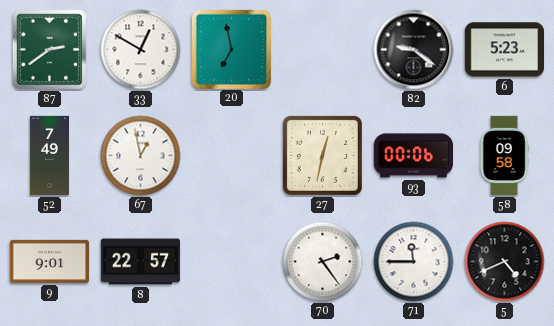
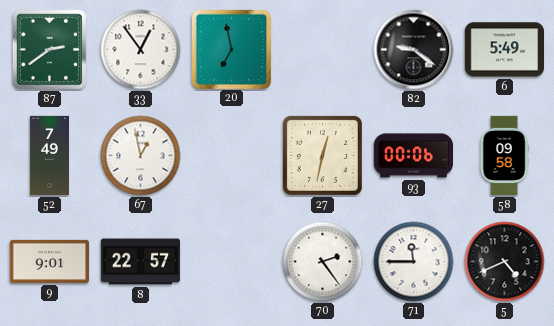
33: 12:50 -> 12:54
6: 5:23 -> 5:49
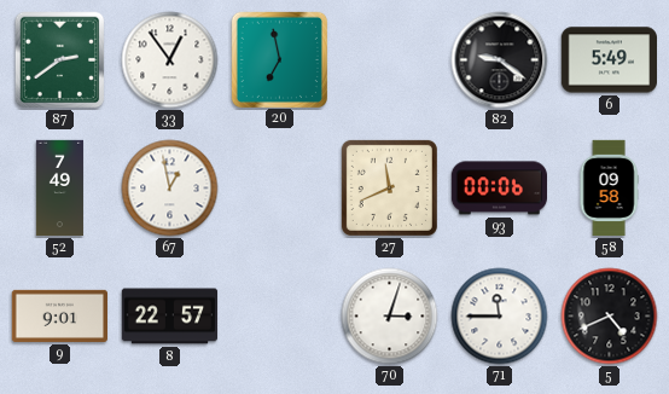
27: 12:32 -> 11:41
70: 2:24 -> 3:03
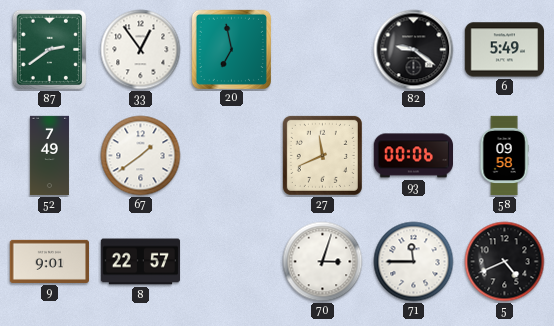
67: 12:58 -> 1:39
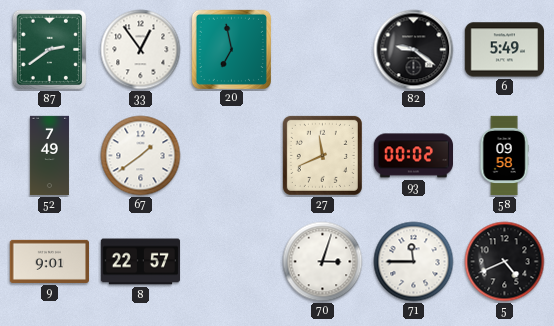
93: 00:06 -> 00:02
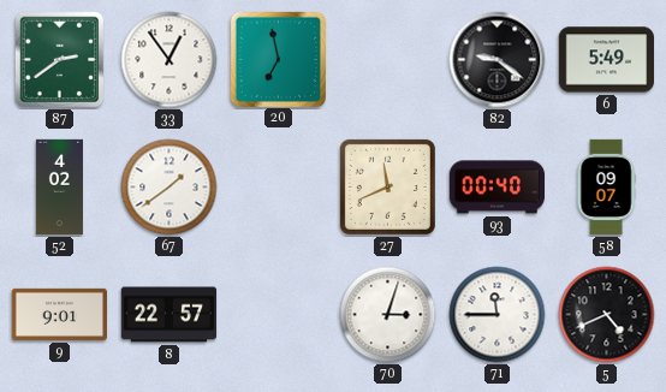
52: 7:49 -> 4:02
93: 00:02 -> 00:40
58: 09:58 -> 09:07
